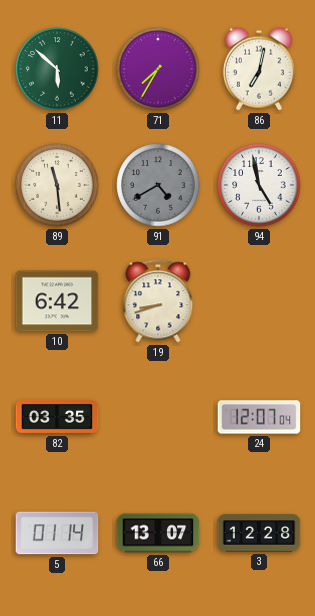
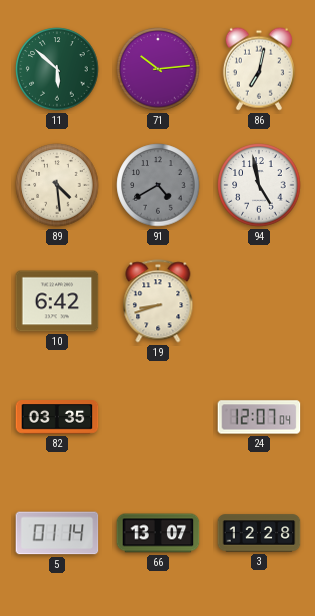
71: 7:35 -> 10:14
89: 11:29 -> 4:29
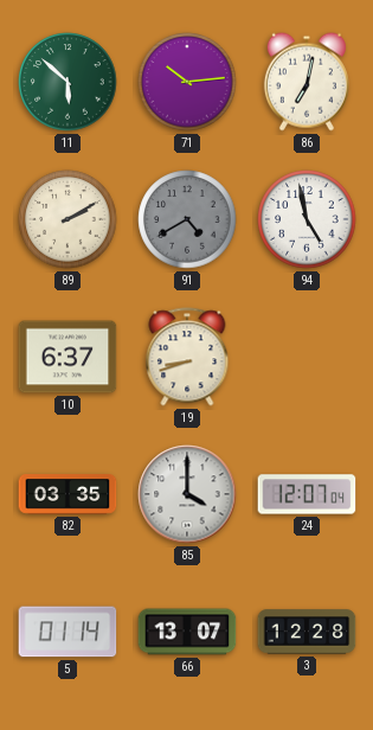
89: 4:29 -> 2:10
10: 6:42 -> 6:37
85: none -> 4:00
